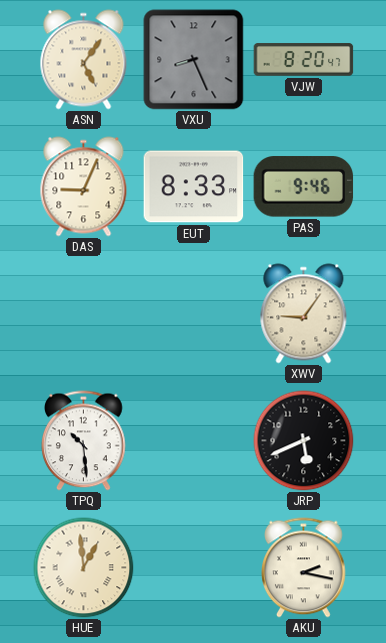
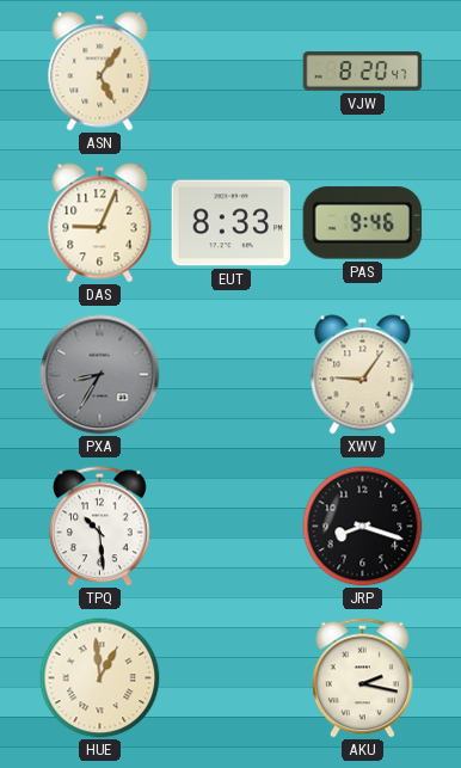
VXU: 8:26 -> none
PXA: none -> 8:35
JRP: 5:41 -> 8:18
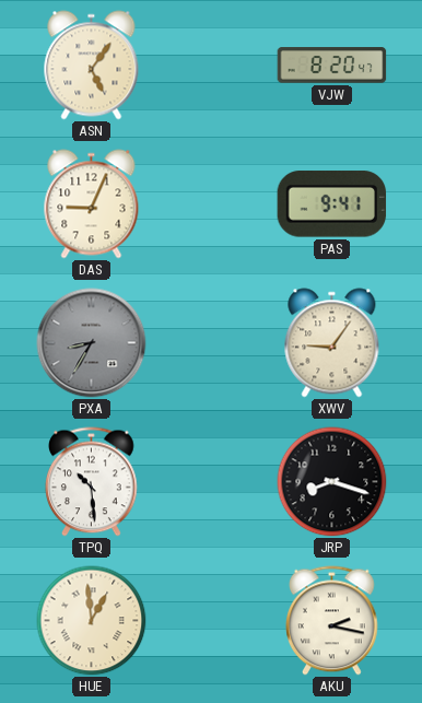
EUT: 8:33 -> none
PAS: 9:46 -> 9:41
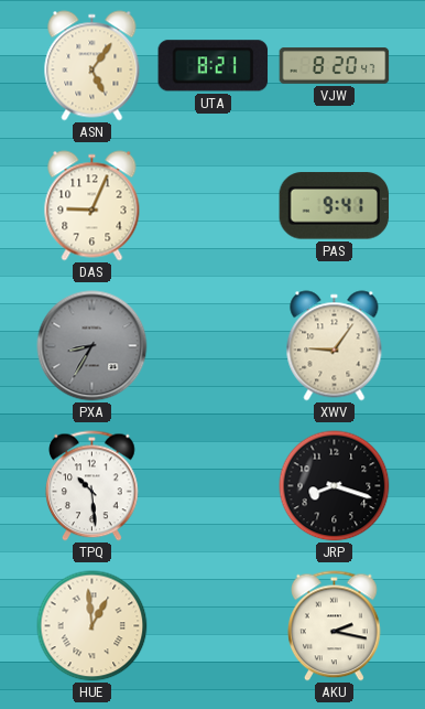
UTA: none -> 8:21
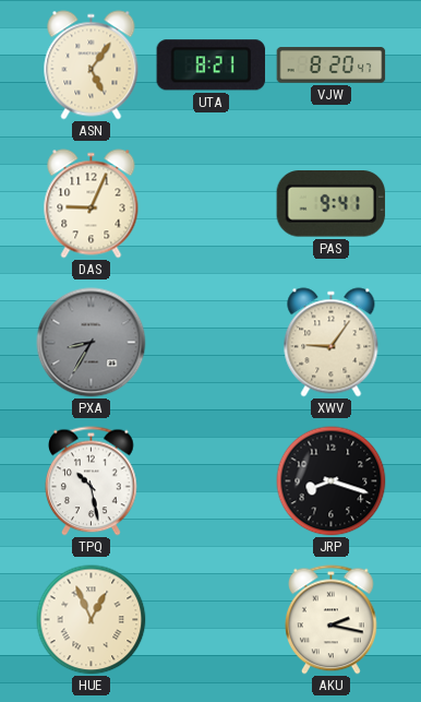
TPQ: 10:29 -> 10:28
HUE: 12:59 -> 12:56
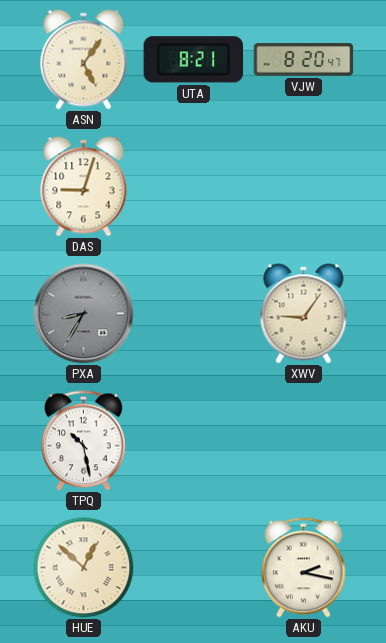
DAS: 9:04 -> 9:03
PAS: 9:41 -> none
JRP: 8:18 -> none
HUE: 12:56 -> 12:52
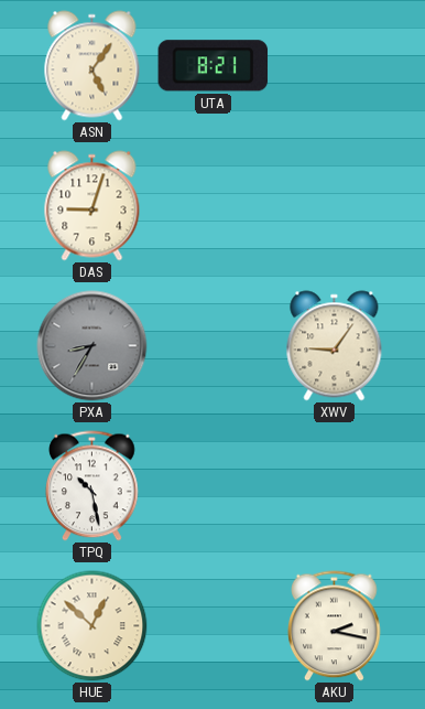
VJW: 8:20 -> none
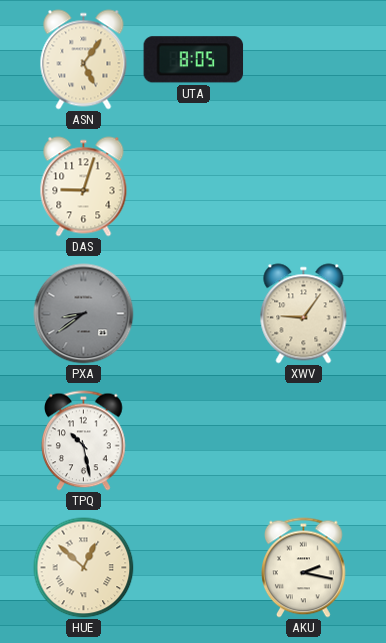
UTA: 8:21 -> 8:05
PXA: 8:35 -> 8:39
